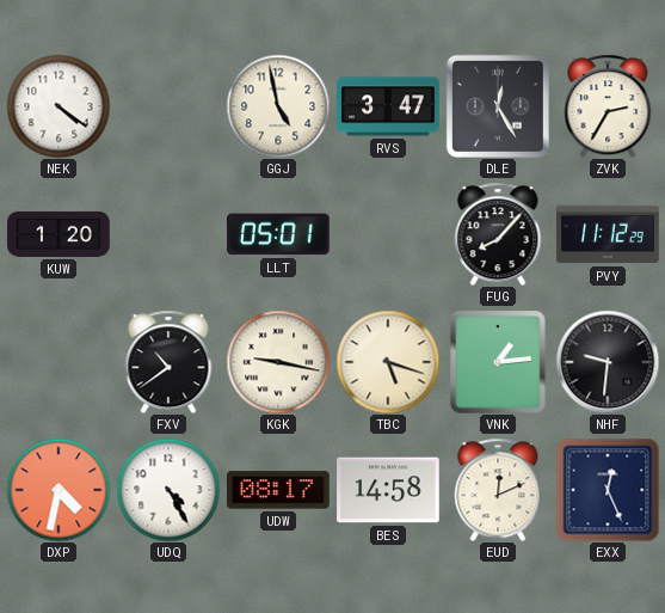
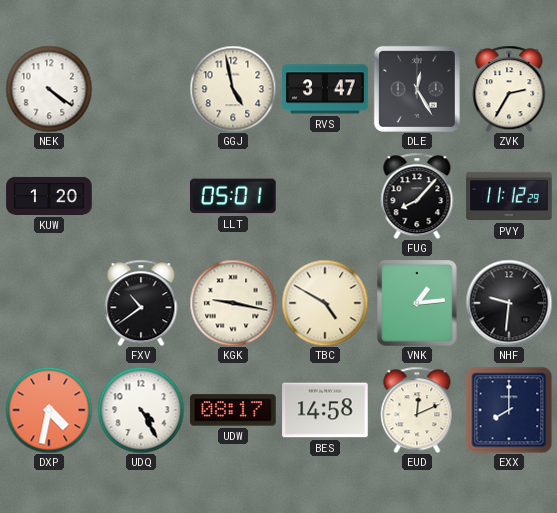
TBC: 5:18 -> 4:50
EXX: 12:26 -> 8:00
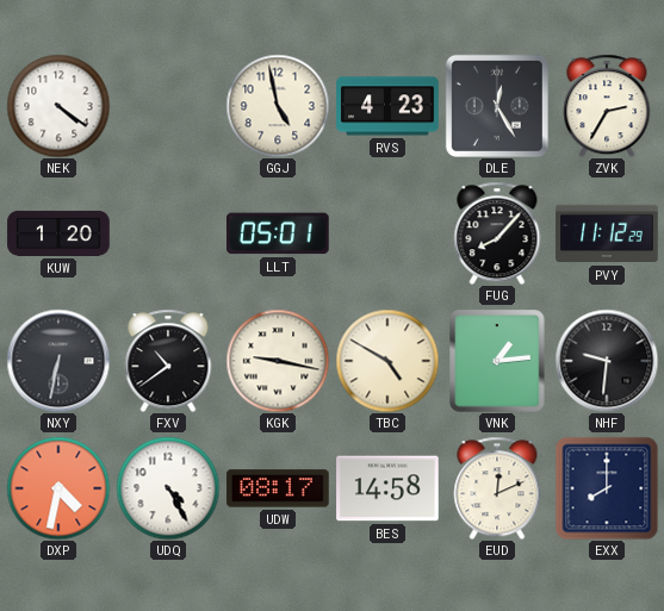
RVS: 3:47 -> 4:23
NXY: none -> 6:32
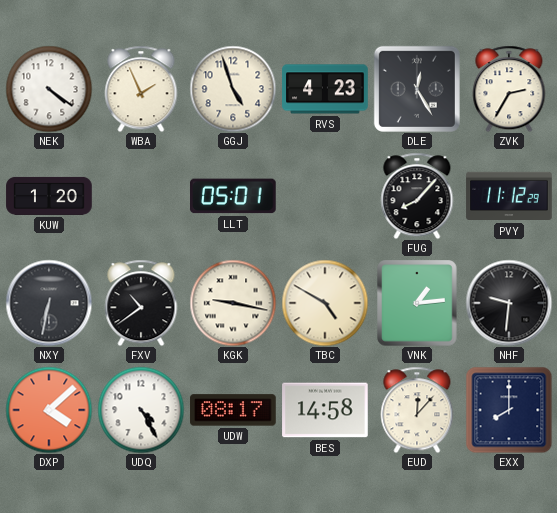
WBA: none -> 1:56
GGJ: 4:58 -> 4:57
DXP: 4:32 -> 4:08
EUD: 12:11 -> 12:07
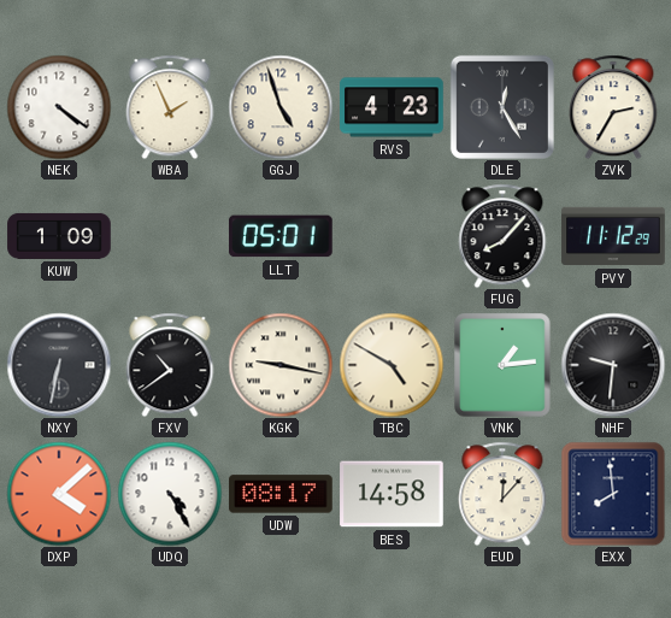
KUW: 1:20 -> 1:09
EXX: 8:00 -> 7:59
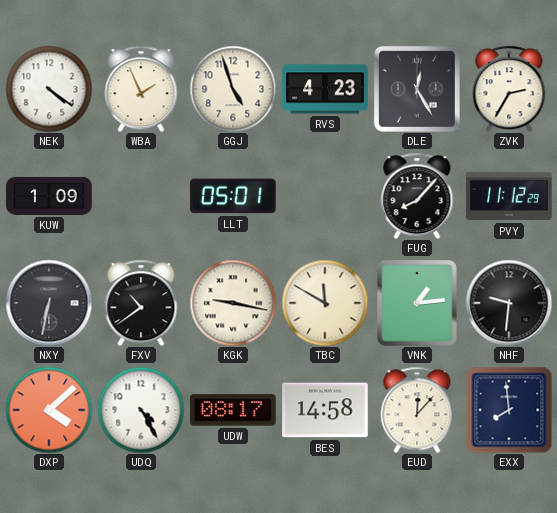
TBC: 4:50 -> 11:50
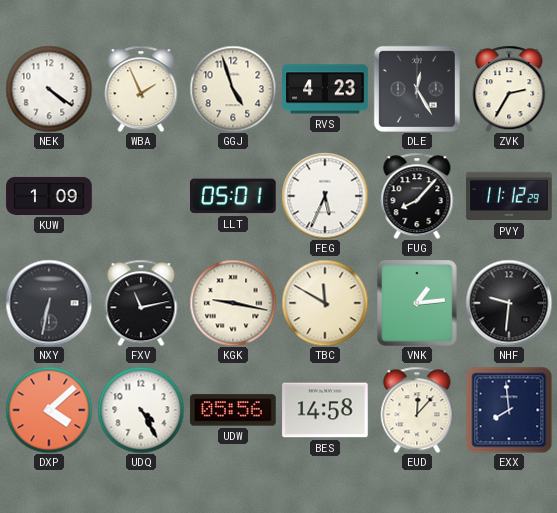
FEG: none -> 5:34
FXV: 10:39 -> 11:13
UDW: 08:17 -> 05:56
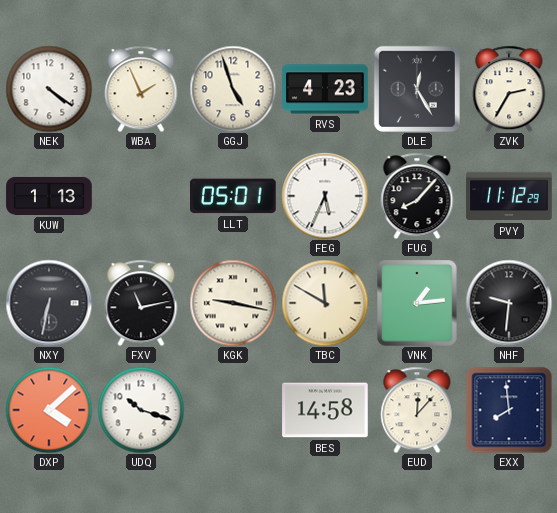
KUW: 1:09 -> 1:13
UDQ: 4:25 -> 10:18
UDW: 05:56 -> none
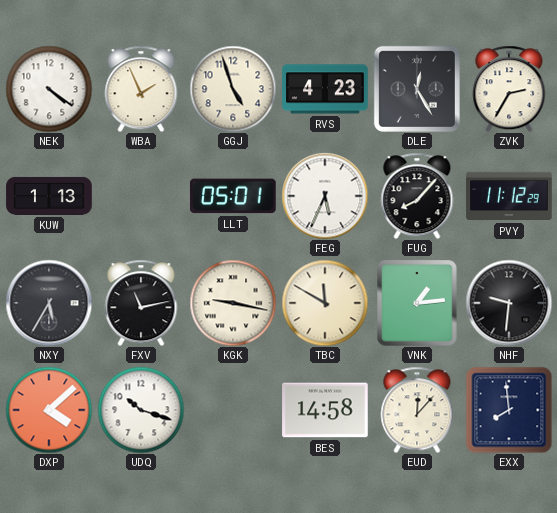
NXY: 6:32 -> 5:35
